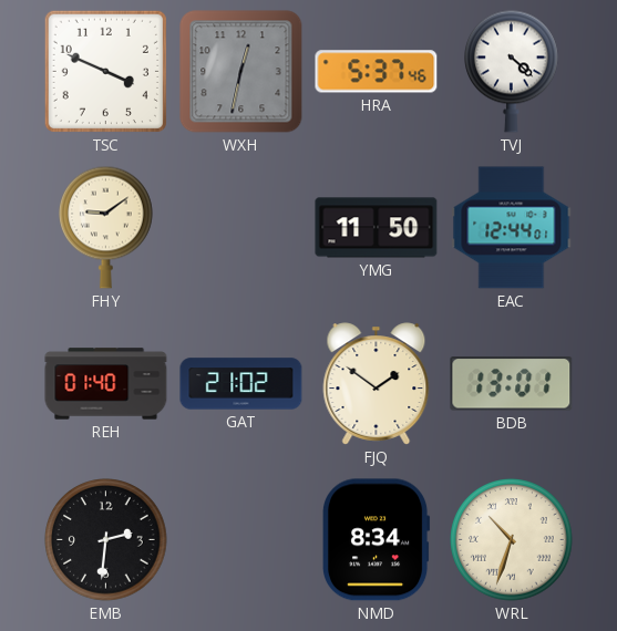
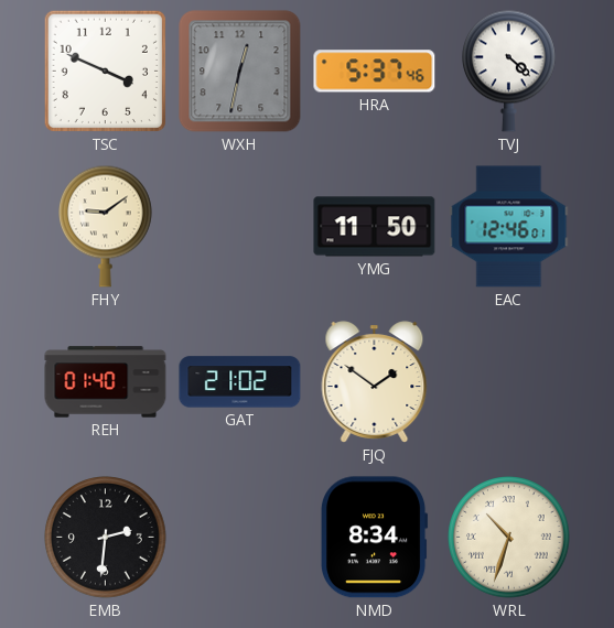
EAC: 12:44 -> 12:46
BDB: 13:01 -> none
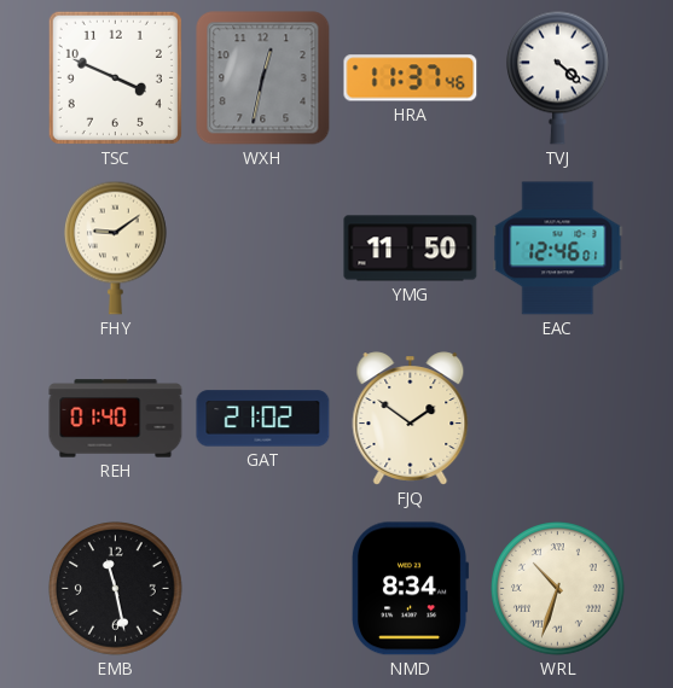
HRA: 5:37 -> 11:37
EMB: 2:31 -> 11:28
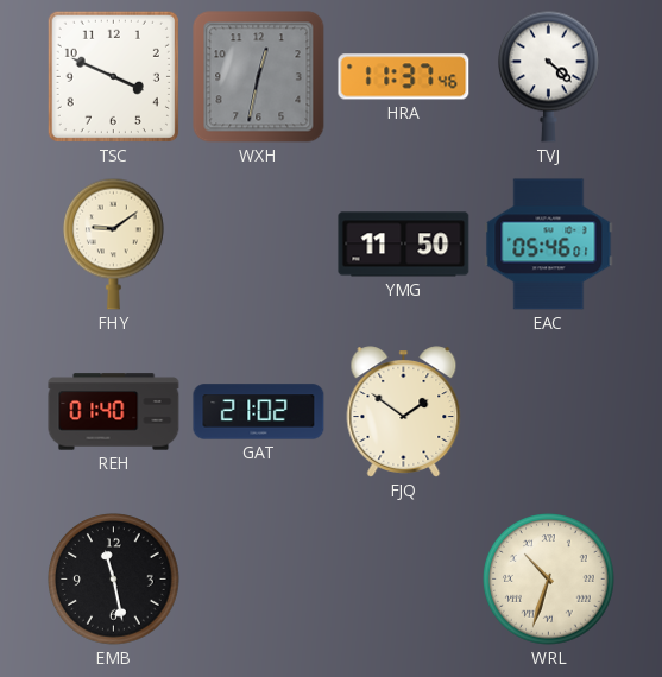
EAC: 12:46 -> 05:46
NMD: 8:34 -> none
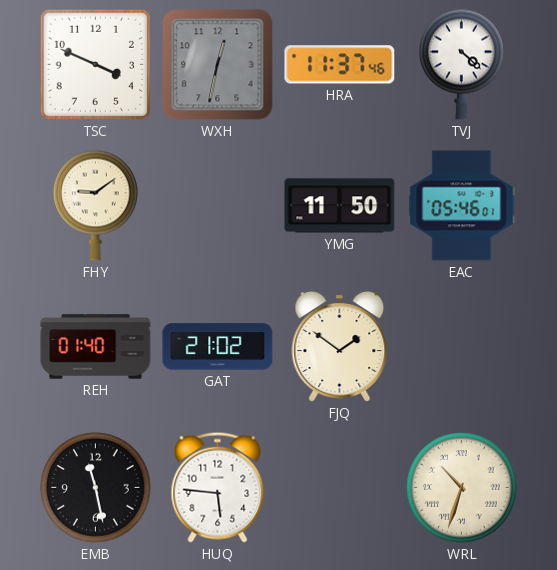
HUQ: none -> 5:46
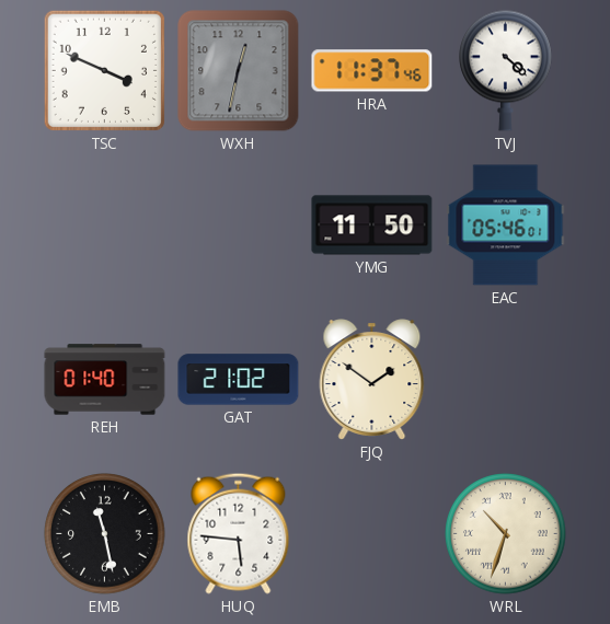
FHY: 9:09 -> none
